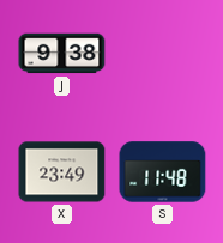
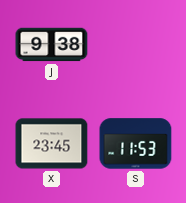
X: 23:49 -> 23:45
S: 11:48 -> 11:53
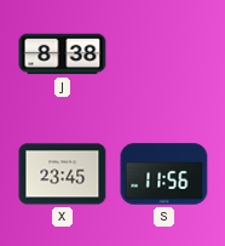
J: 9:38 -> 8:38
S: 11:53 -> 11:56
